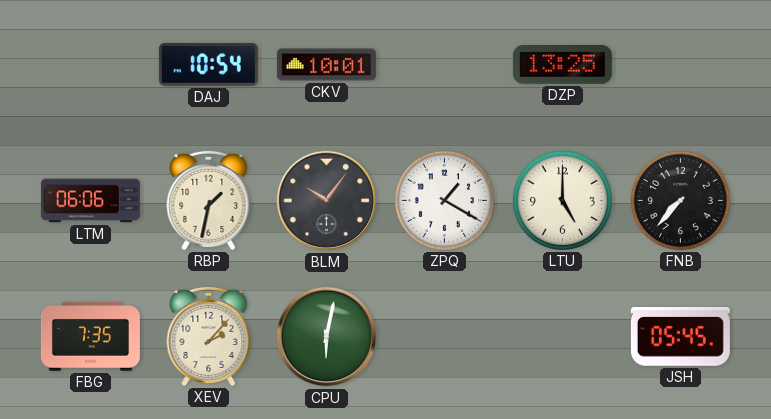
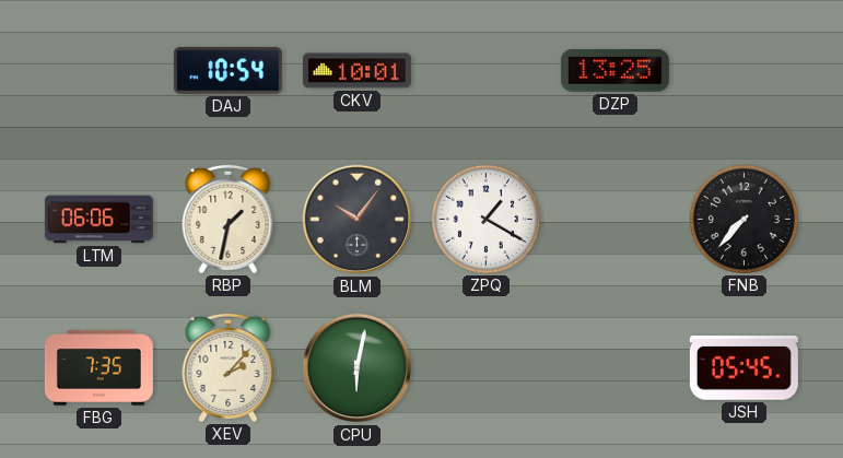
LTU: 5:00 -> none
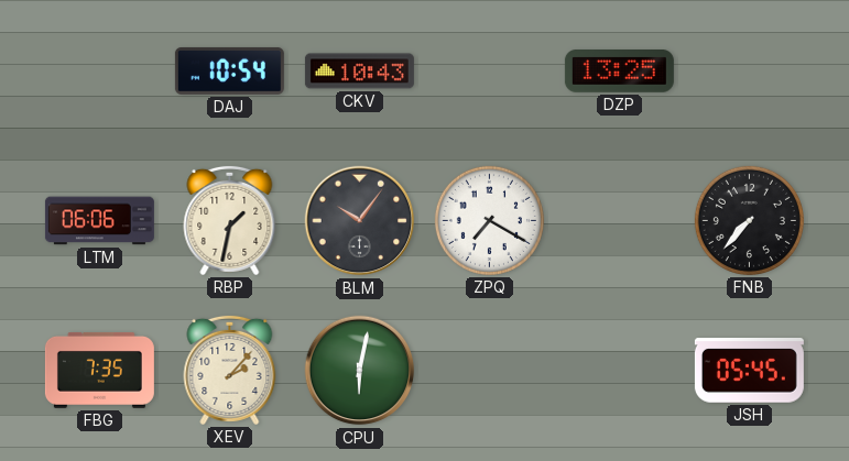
CKV: 10:01 -> 10:43
ZPQ: 1:20 -> 7:20
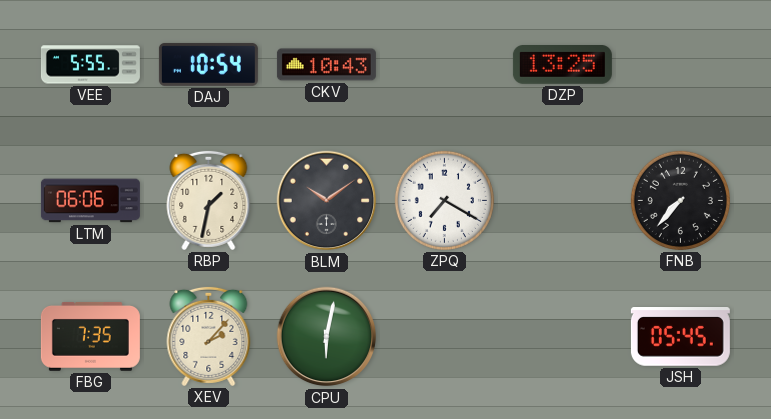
VEE: none -> 5:55
BLM: 10:06 -> 10:09
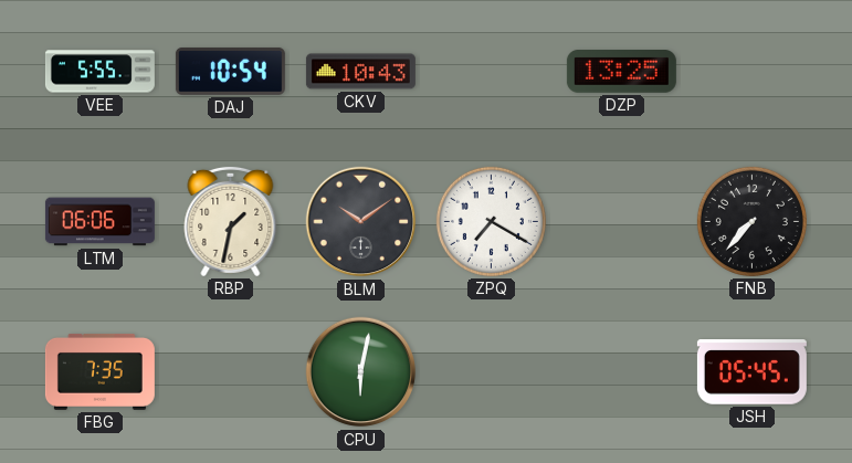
XEV: 2:07 -> none
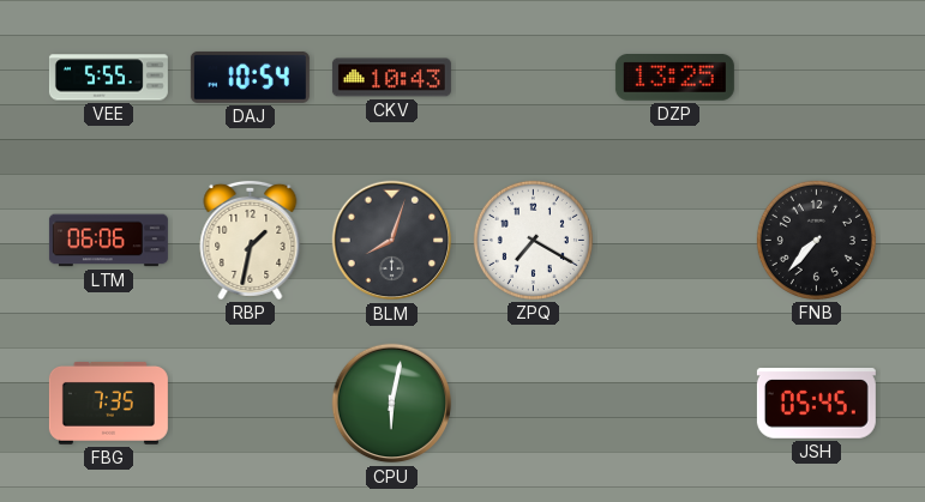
BLM: 10:09 -> 8:03
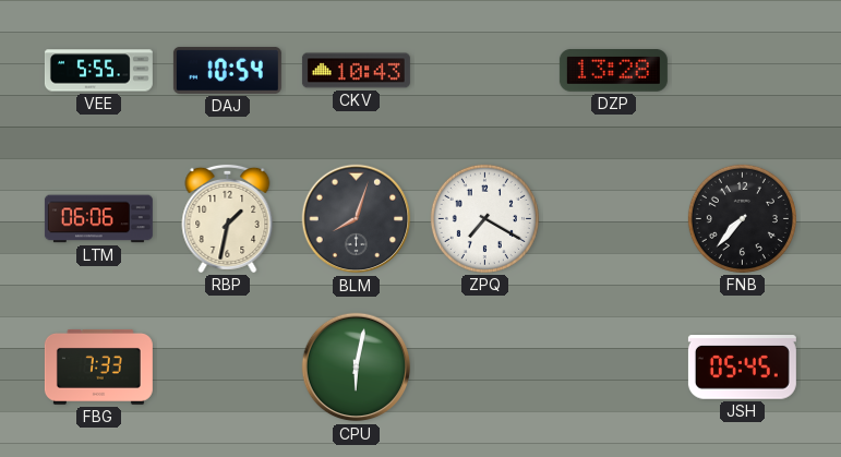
DZP: 13:25 -> 13:28
FBG: 7:35 -> 7:33
